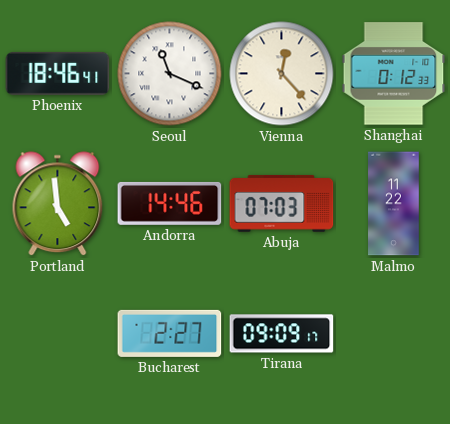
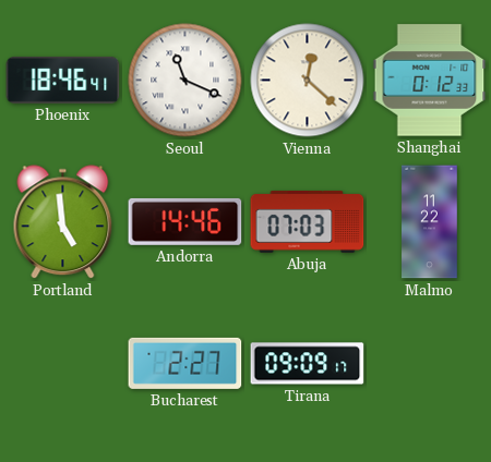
Vienna: 12:23 -> 12:22
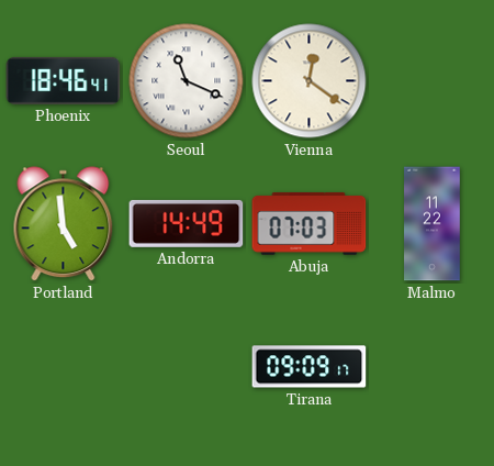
Vienna: 12:22 -> 12:21
Shanghai: 0:12 -> none
Andorra: 14:46 -> 14:49
Bucharest: 2:27 -> none
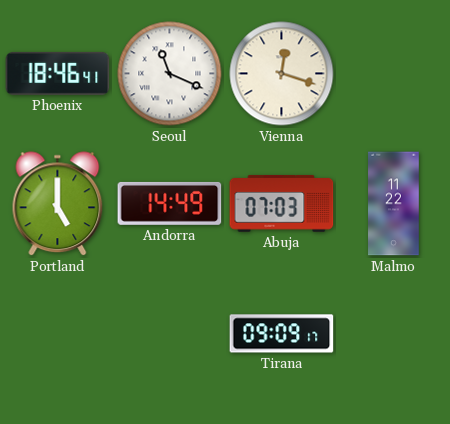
Vienna: 12:21 -> 12:18
Portland: 4:59 -> 5:00
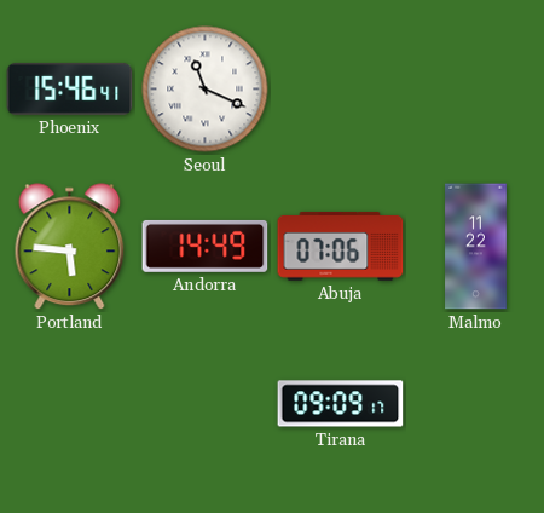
Phoenix: 18:46 -> 15:46
Vienna: 12:18 -> none
Portland: 5:00 -> 5:46
Abuja: 07:03 -> 07:06
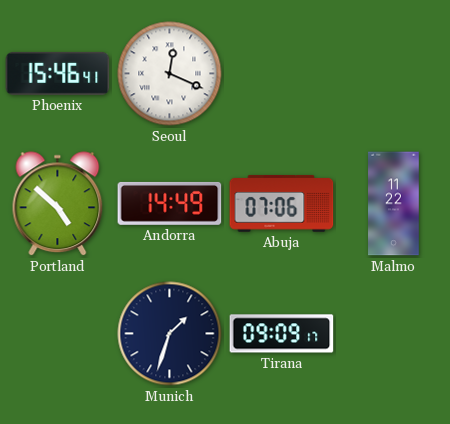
Seoul: 11:19 -> 12:19
Portland: 5:46 -> 4:52
Munich: none -> 1:33
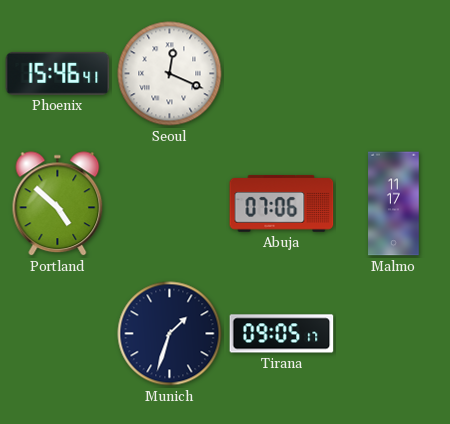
Andorra: 14:49 -> none
Malmo: 11:22 -> 11:17
Tirana: 09:09 -> 09:05
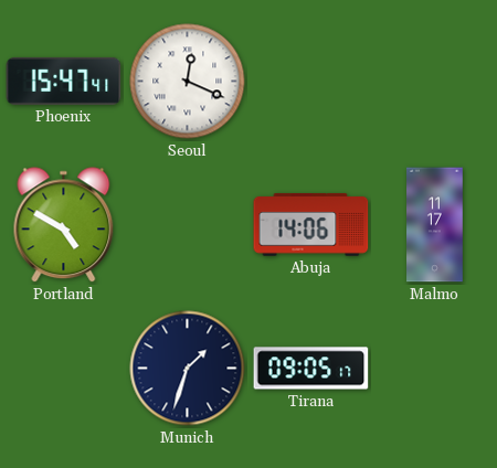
Phoenix: 15:46 -> 15:47
Portland: 4:52 -> 4:50
Abuja: 07:06 -> 14:06
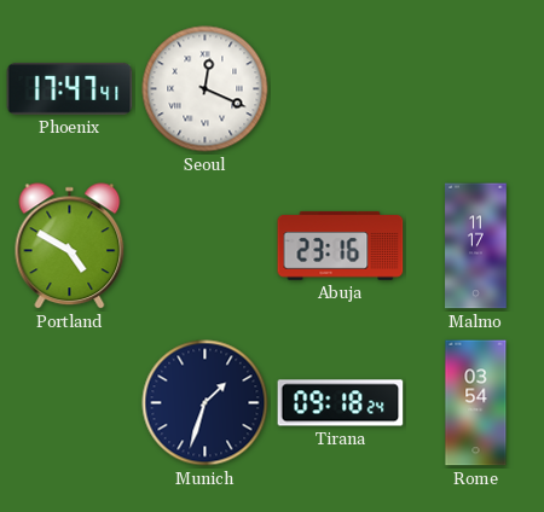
Phoenix: 15:47 -> 17:47
Abuja: 14:06 -> 23:16
Tirana: 09:05 -> 09:18
Rome: none -> 03:54
